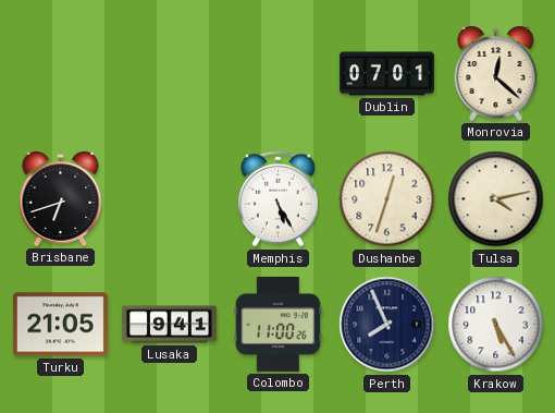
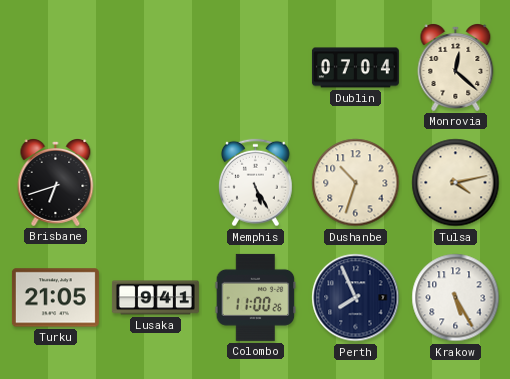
Dublin: 07:01 -> 07:04
Dushanbe: 12:33 -> 10:33
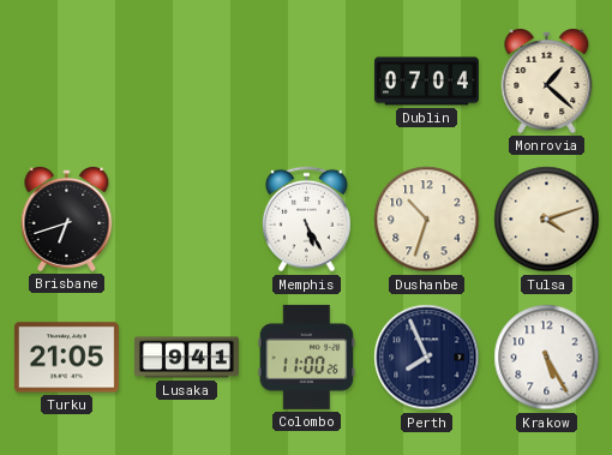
Monrovia: 12:22 -> 1:22
Tulsa: 4:13 -> 4:12
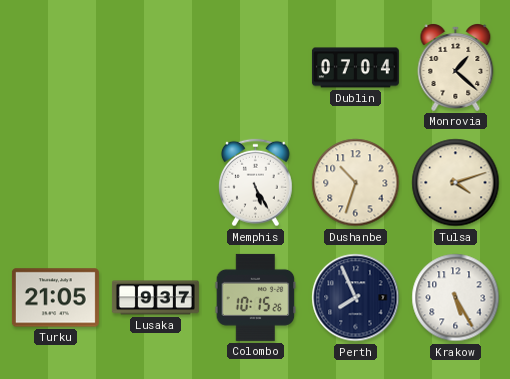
Brisbane: 6:42 -> none
Lusaka: 9:41 -> 9:37
Colombo: 11:00 -> 10:15
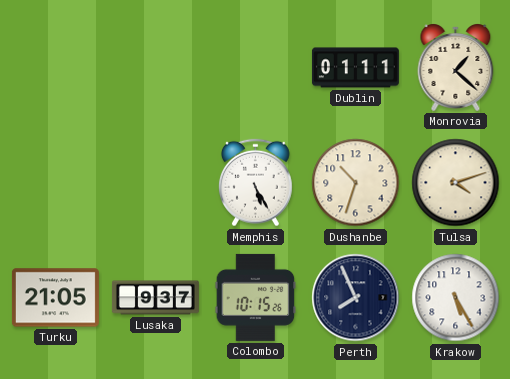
Dublin: 07:04 -> 01:11
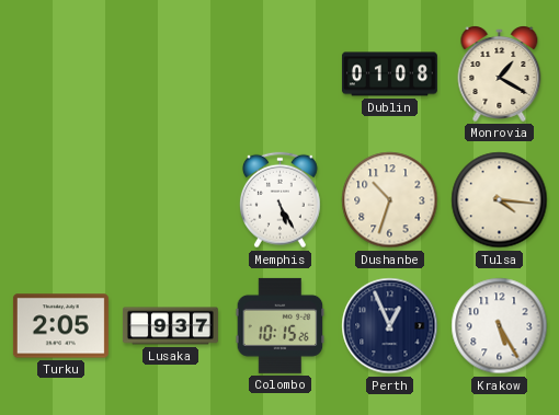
Dublin: 01:11 -> 01:08
Monrovia: 1:22 -> 1:20
Tulsa: 4:12 -> 4:16
Turku: 21:05 -> 2:05
Perth: 7:56 -> 12:56
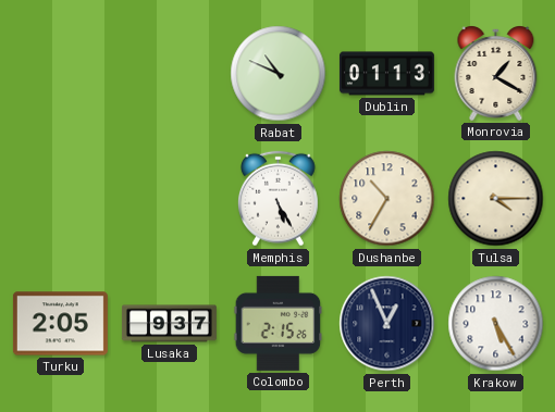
Rabat: none -> 10:49
Dublin: 01:08 -> 01:13
Dushanbe: 10:33 -> 10:35
Tulsa: 4:16 -> 4:15
Colombo: 10:15 -> 2:15
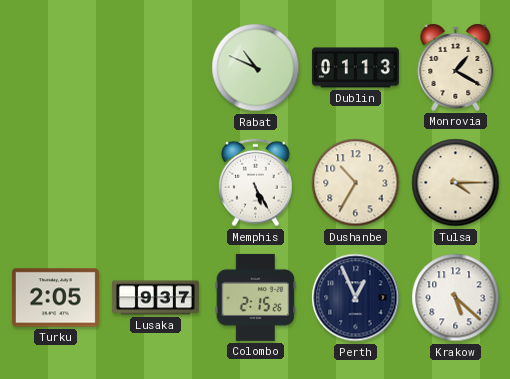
Krakow: 5:25 -> 5:22
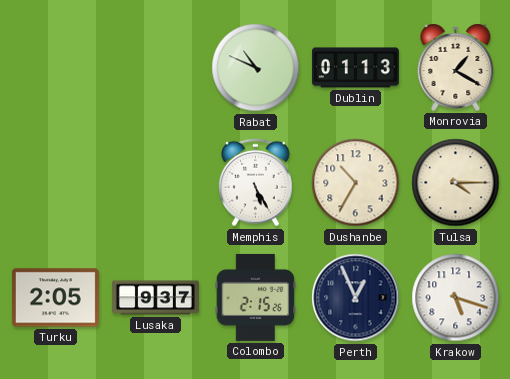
Krakow: 5:22 -> 5:18
